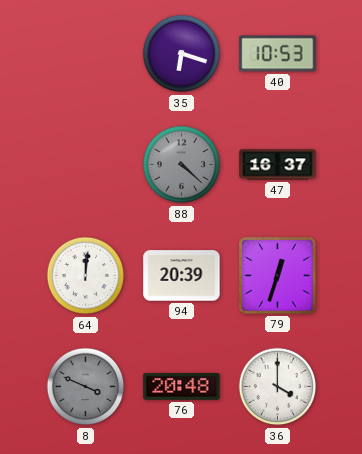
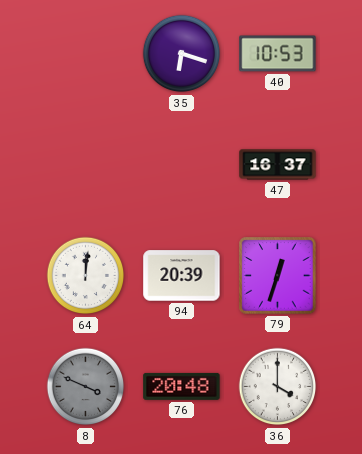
88: 4:22 -> none
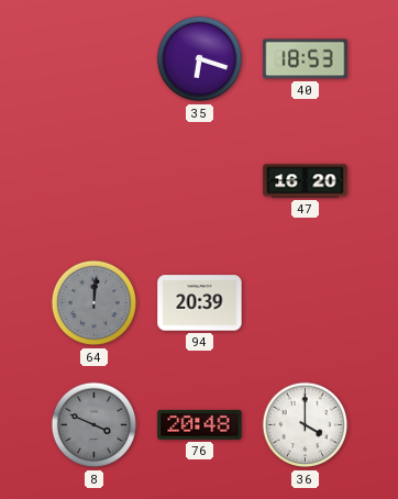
40: 10:53 -> 18:53
47: 16:37 -> 16:20
64 dial: white -> grey
79: 12:33 -> none
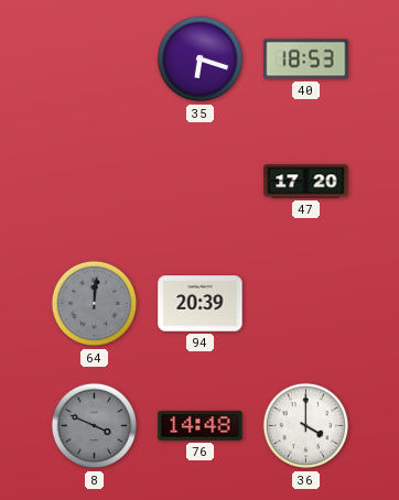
47: 16:20 -> 17:20
76: 20:48 -> 14:48
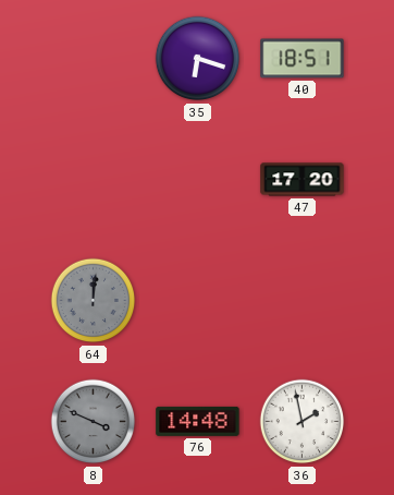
40: 18:53 -> 18:51
94: 20:39 -> none
36: 4:00 -> 1:58
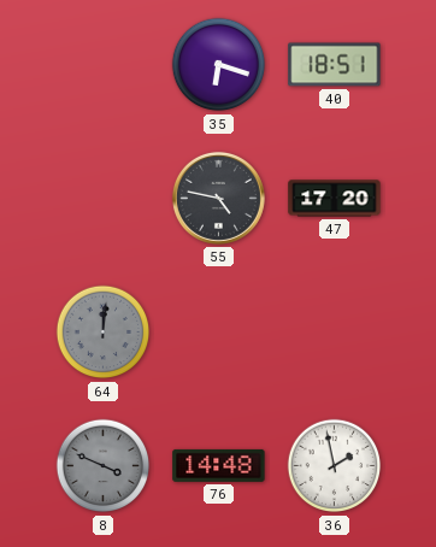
55: none -> 4:47
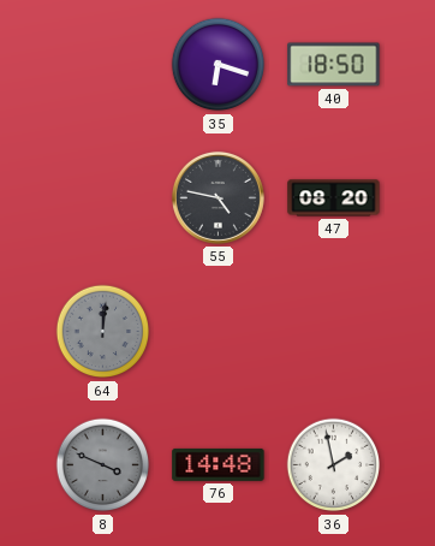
40: 18:51 -> 18:50
47: 17:20 -> 08:20
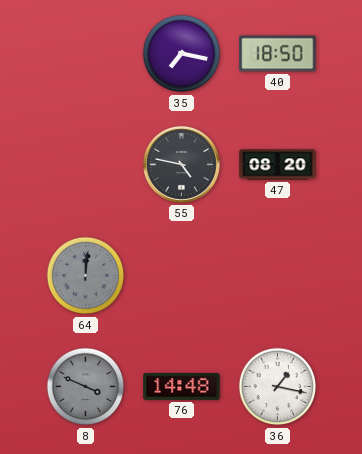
35: 6:18 -> 7:17
36: 1:58 -> 1:17
